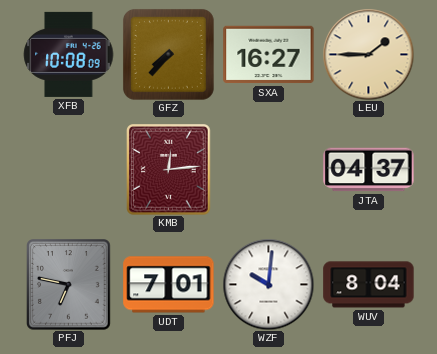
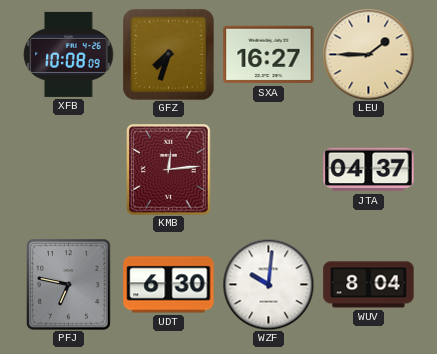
GFZ: 7:37 -> 7:33
UDT: 7:01 -> 6:30
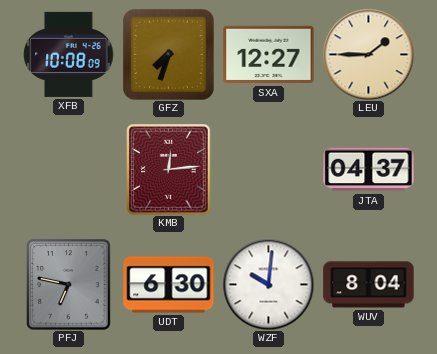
SXA: 16:27 -> 12:27
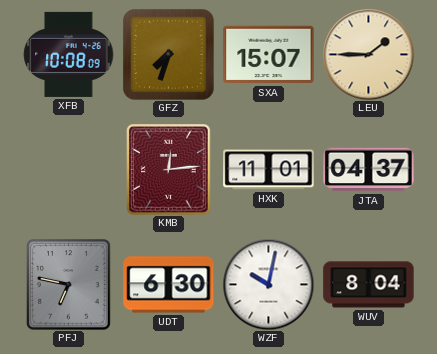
SXA: 12:27 -> 15:07
HXK: none -> 11:01
WZF: 10:01 -> 10:02
